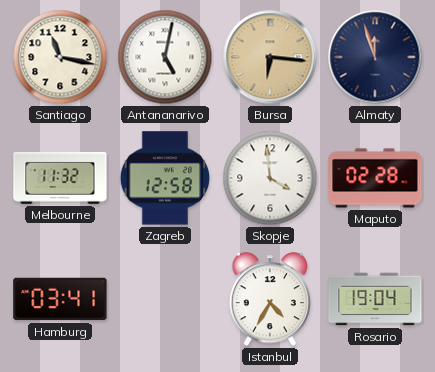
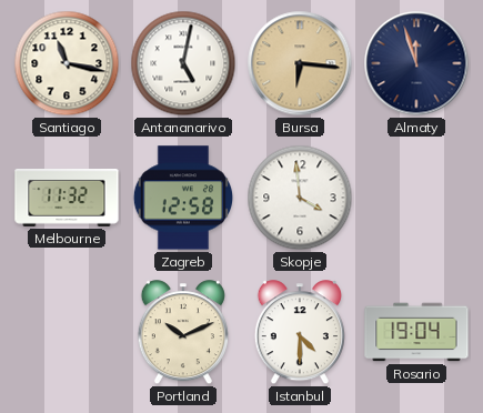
Maputo: 02:28 -> none
Hamburg: 03:41 -> none
Portland: none -> 10:11
Istanbul: 4:35 -> 4:30
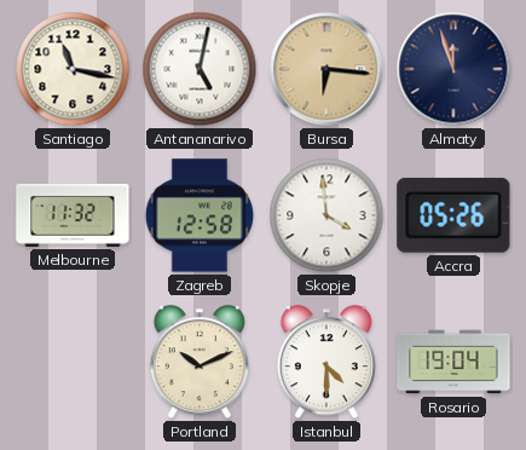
Accra: none -> 05:26
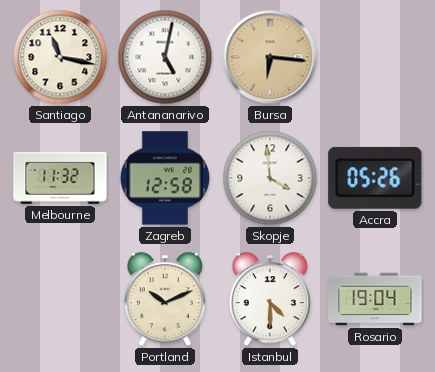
Almaty: 11:57 -> none
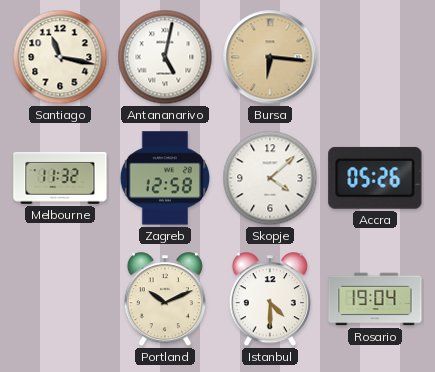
Skopje: 3:59 -> 4:08
